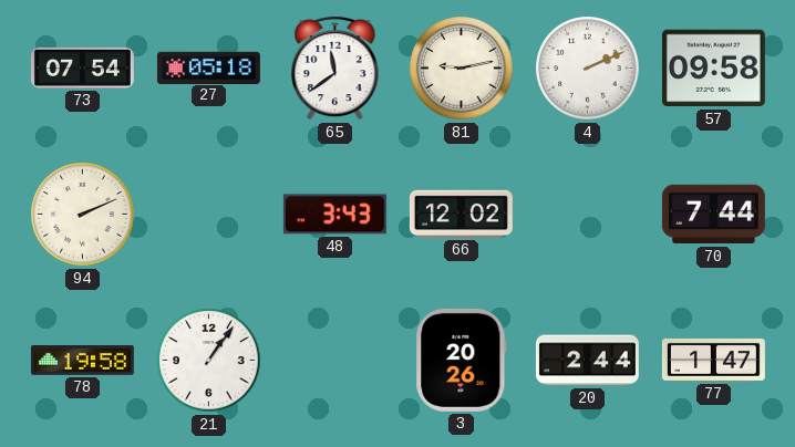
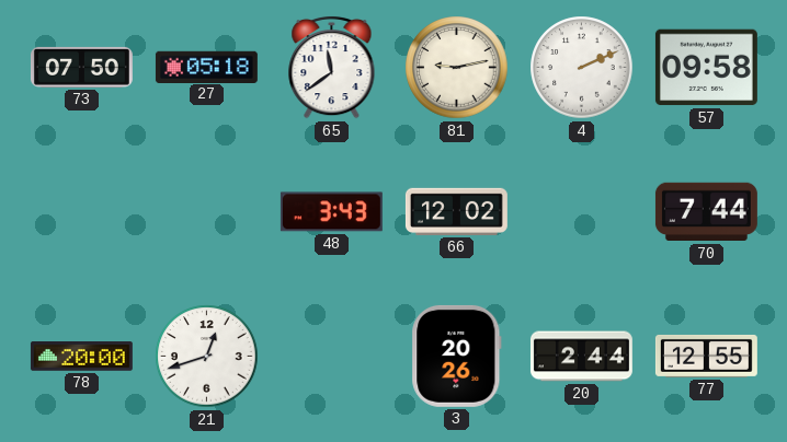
73: 07:54 -> 07:50
94: 2:11 -> none
78: 19:58 -> 20:00
21: 1:06 -> 12:42
77: 1:47 -> 12:55
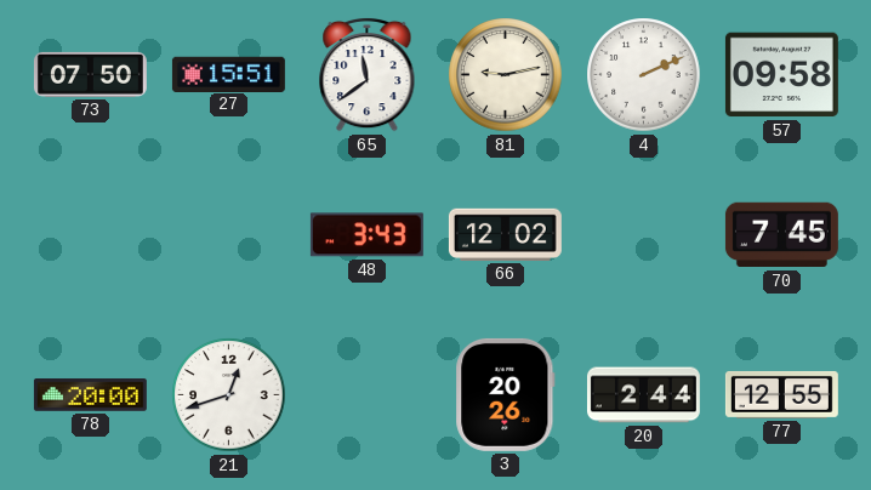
27: 05:18 -> 15:51
70: 7:44 -> 7:45
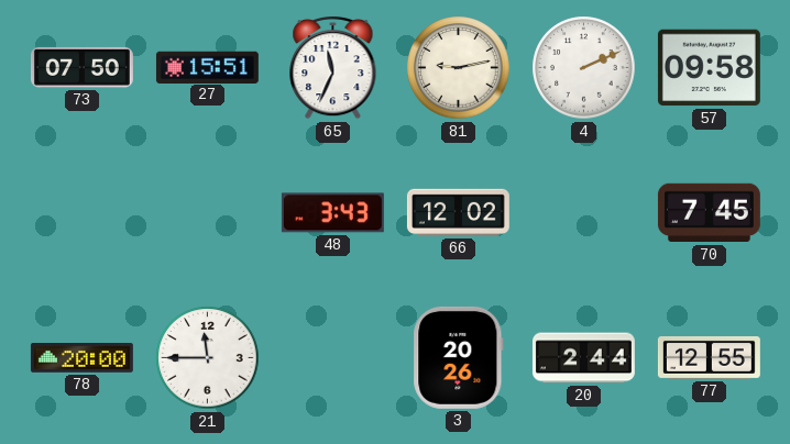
65: 11:39 -> 11:34
21: 12:42 -> 11:45
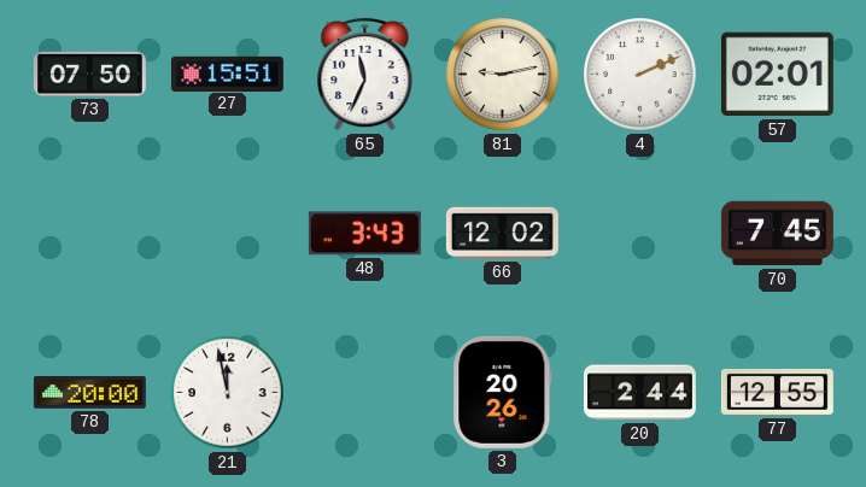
57: 09:58 -> 02:01
21: 11:45 -> 11:58
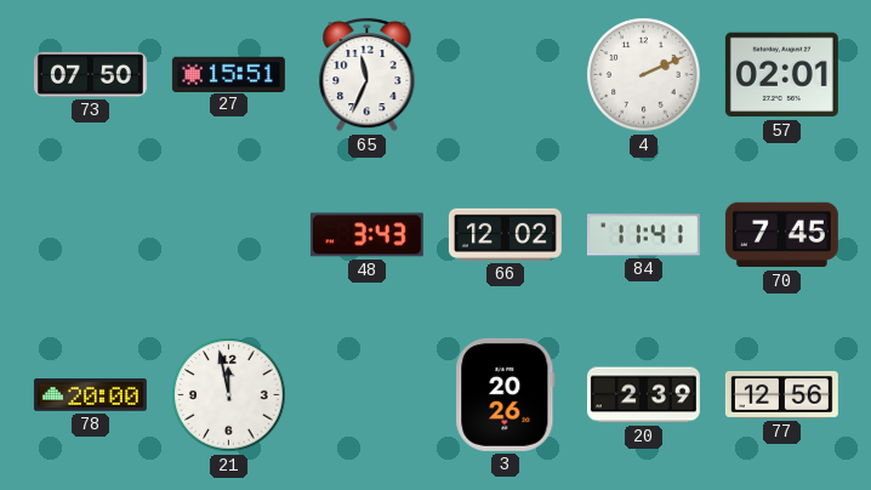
81: 9:13 -> none
84: none -> 11:41
20: 2:44 -> 2:39
77: 12:55 -> 12:56
